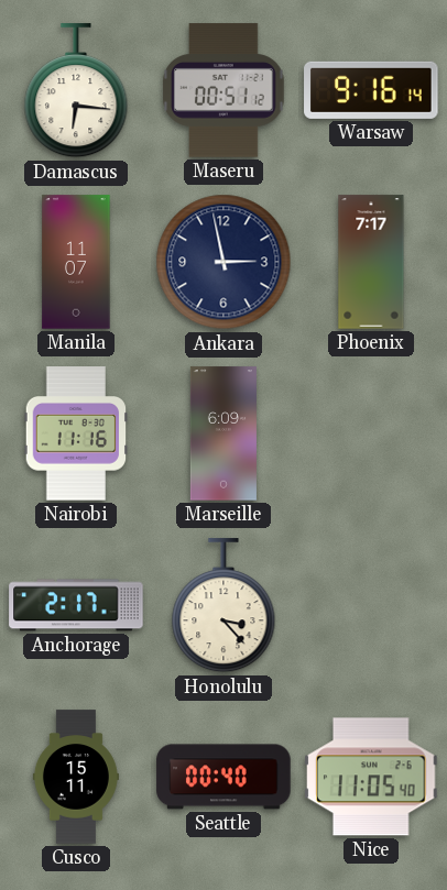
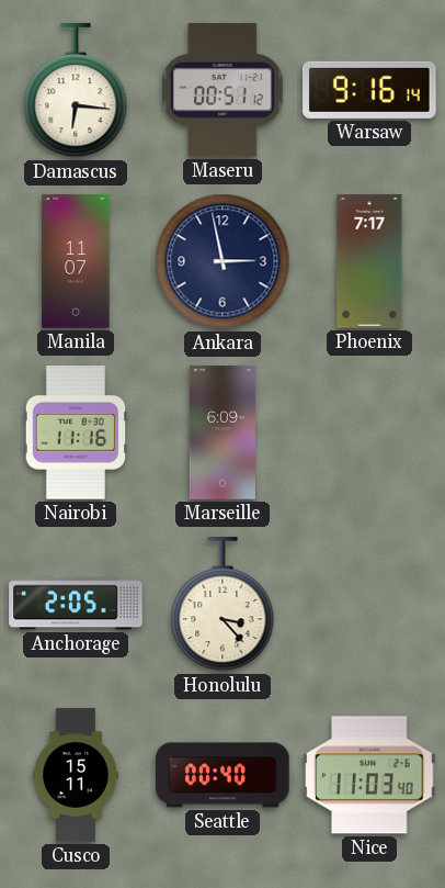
Anchorage: 2:17 -> 2:05
Nice: 11:05 -> 11:03
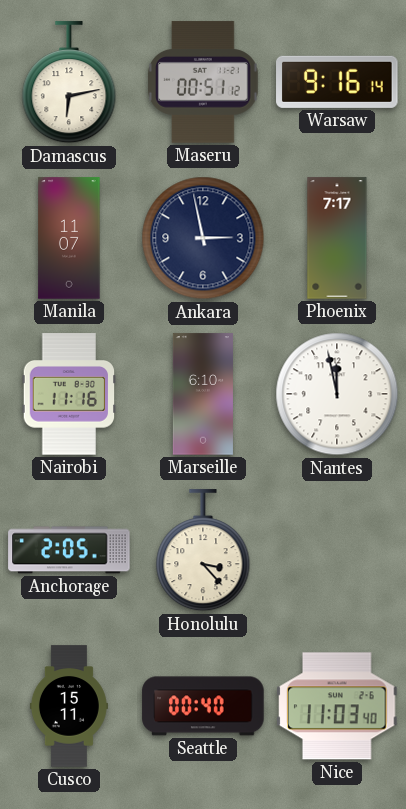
Damascus: 6:16 -> 6:13
Marseille: 6:09 -> 6:10
Nantes: none -> 11:58
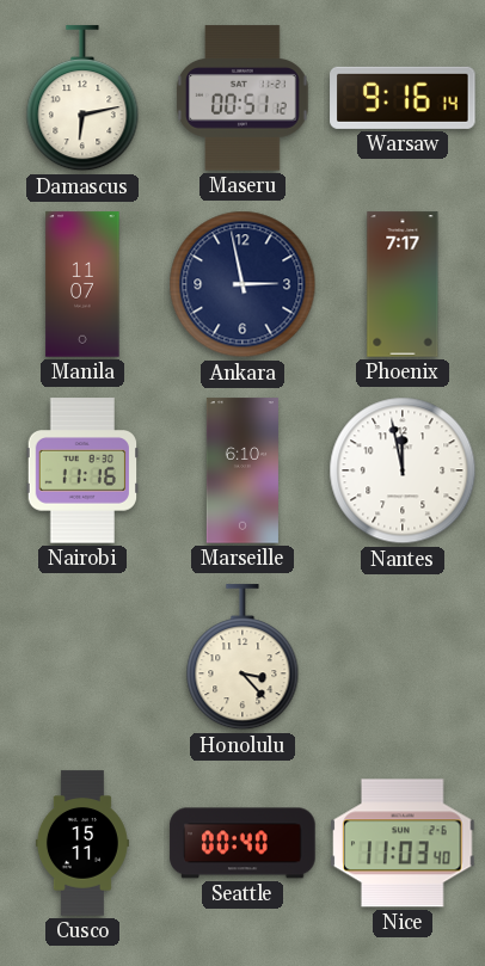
Anchorage: 2:05 -> none
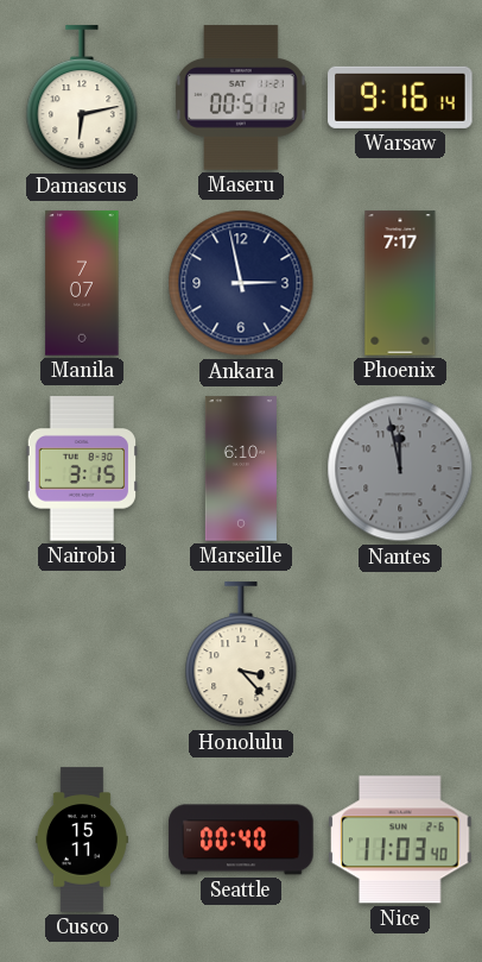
Manila: 11:07 -> 7:07
Nairobi: 11:16 -> 3:15
Nantes dial: white -> grey
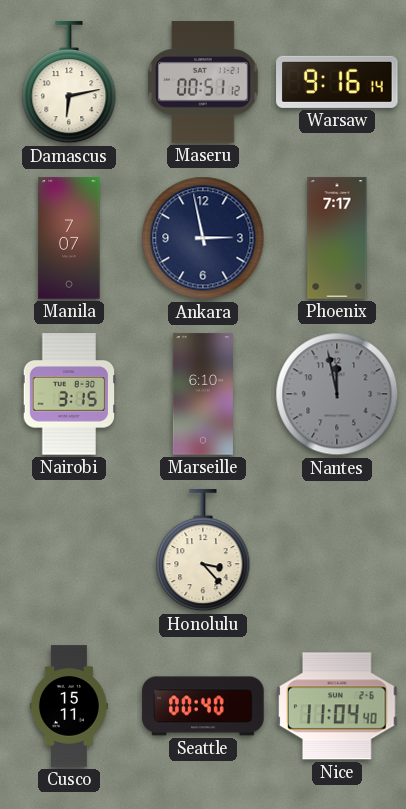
Nice: 11:03 -> 11:04
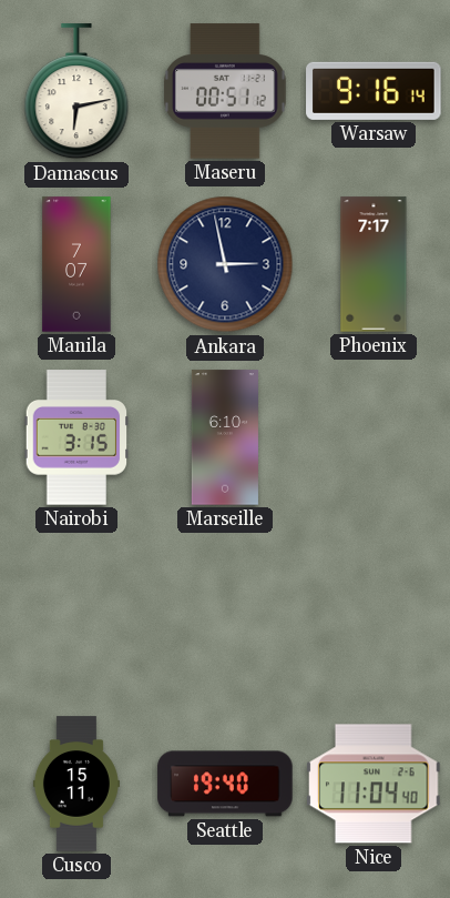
Nantes: 11:58 -> none
Honolulu: 3:23 -> none
Seattle: 00:40 -> 19:40
